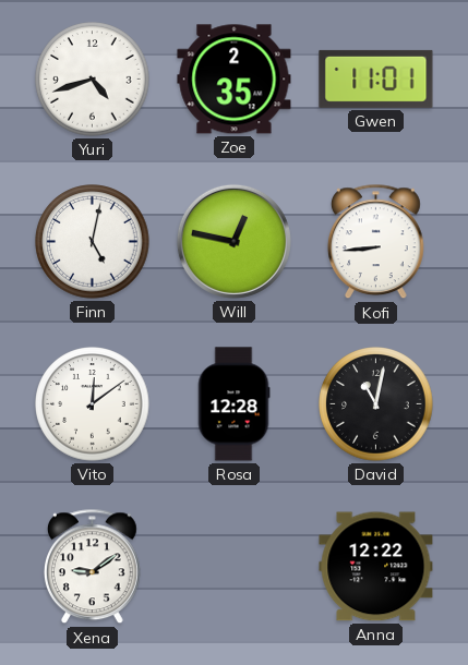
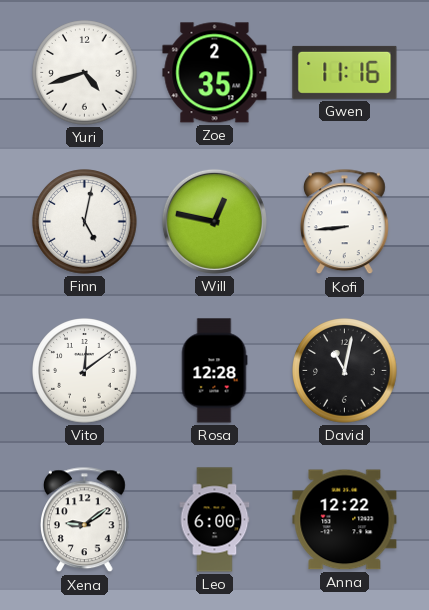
Gwen: 11:01 -> 11:16
Leo: none -> 6:00
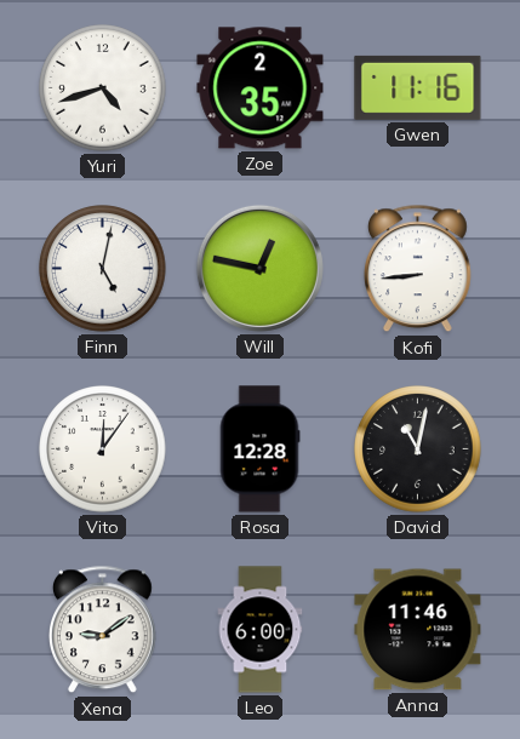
Vito: 12:09 -> 12:06
Anna: 12:22 -> 11:46
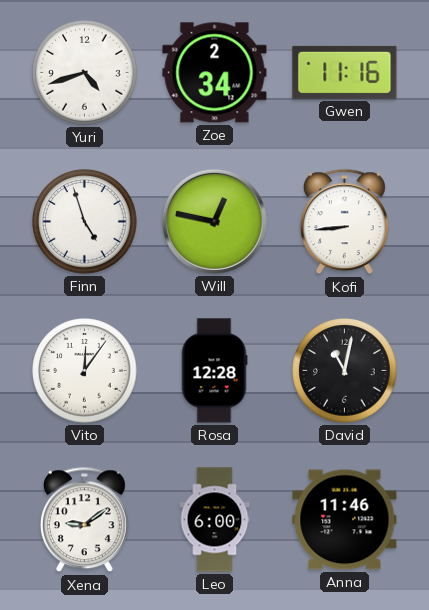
Zoe: 2:35 -> 2:34
Finn: 5:02 -> 4:57
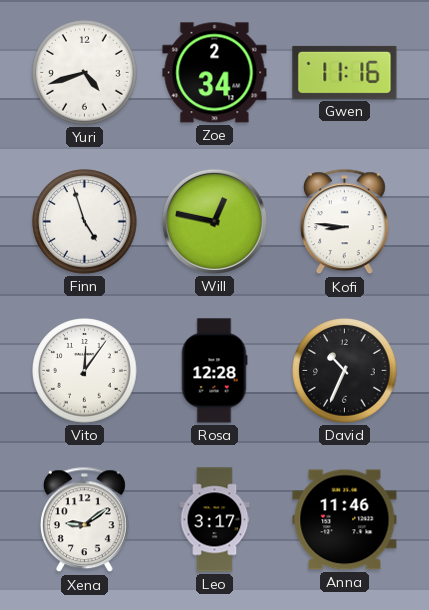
Kofi: 8:44 -> 8:46
David: 11:02 -> 10:34
Leo: 6:00 -> 3:17
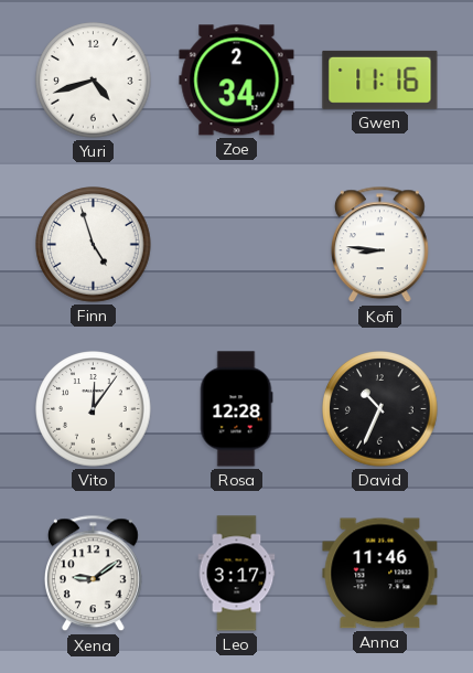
Will: 12:47 -> none
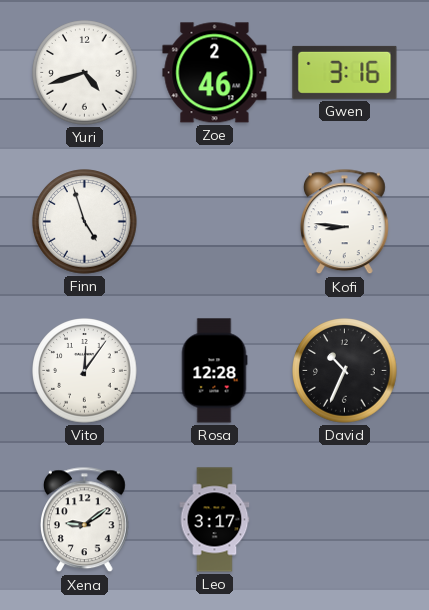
Zoe: 2:34 -> 2:46
Gwen: 11:16 -> 3:16
Anna: 11:46 -> none
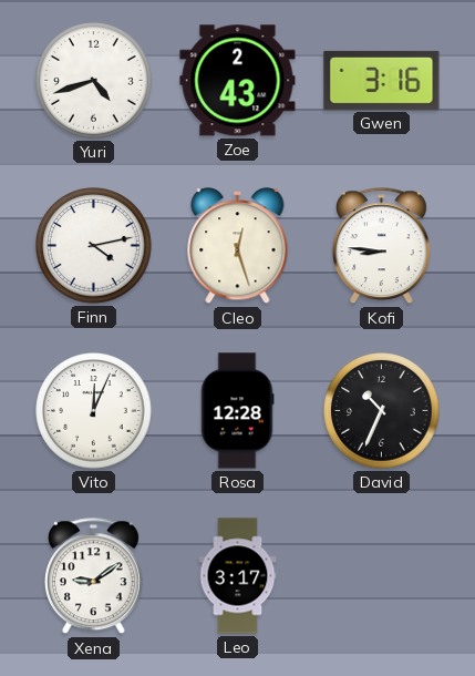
Zoe: 2:46 -> 2:43
Finn: 4:57 -> 4:13
Cleo: none -> 12:27
Vito: 12:06 -> 12:04
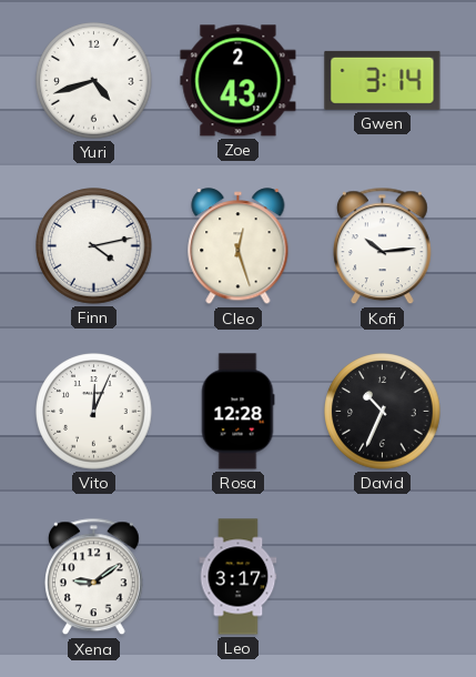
Gwen: 3:16 -> 3:14
Kofi: 8:46 -> 10:14
